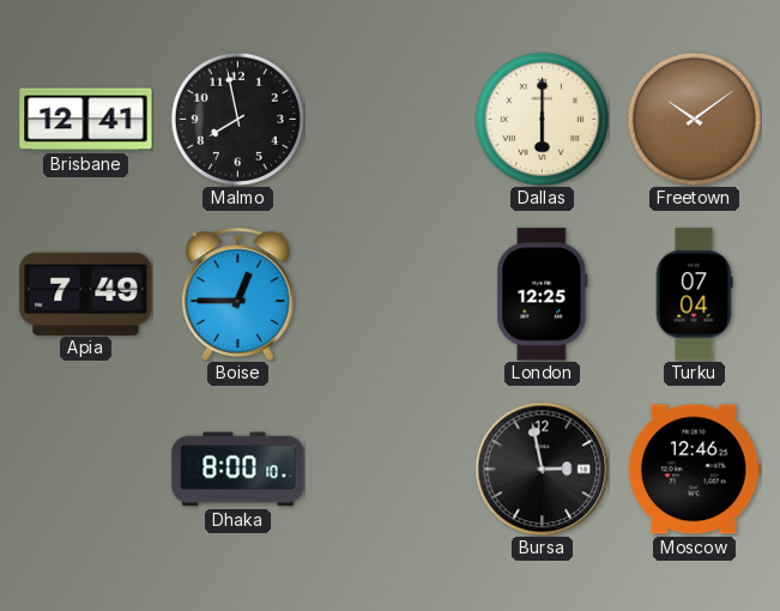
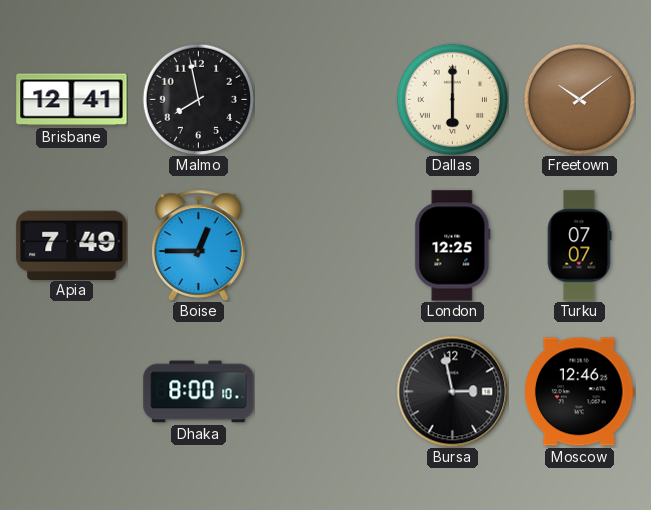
Turku: 07:04 -> 07:07
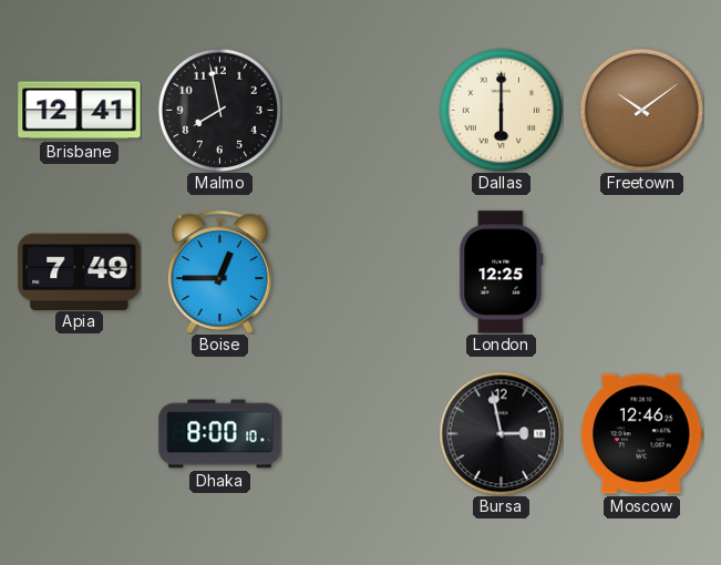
Turku: 07:07 -> none
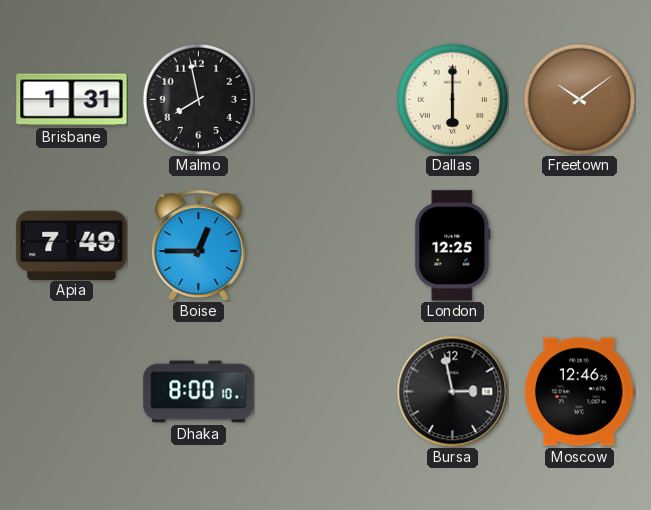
Brisbane: 12:41 -> 1:31
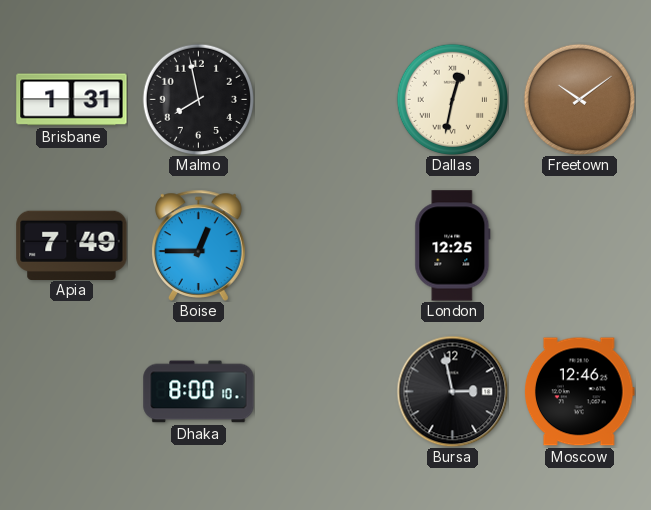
Dallas: 6:00 -> 12:32
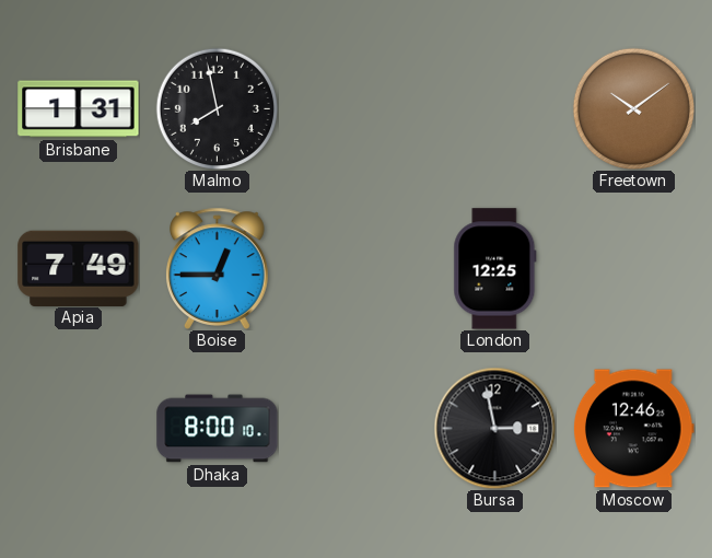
Dallas: 12:32 -> none
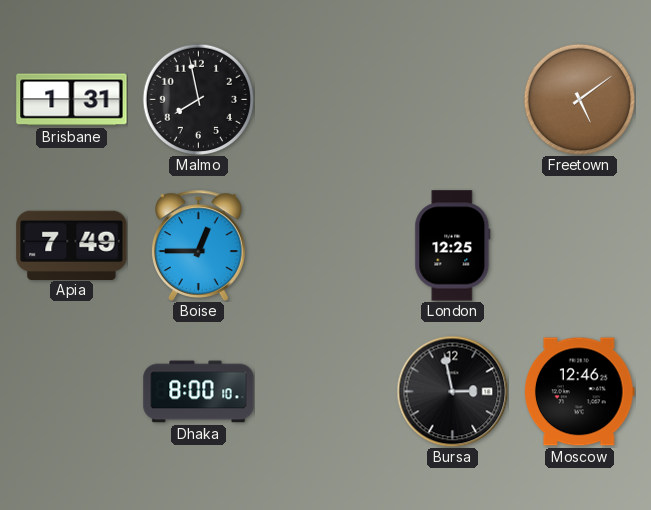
Freetown: 10:09 -> 5:09
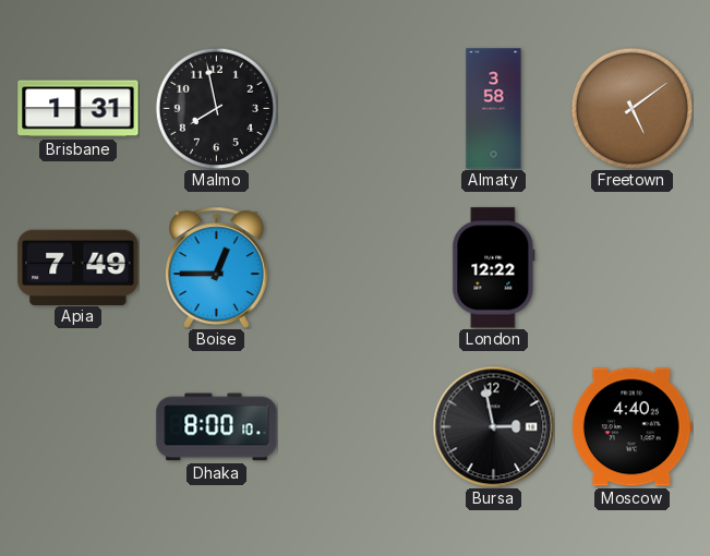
Almaty: none -> 3:58
London: 12:25 -> 12:22
Moscow: 12:46 -> 4:40
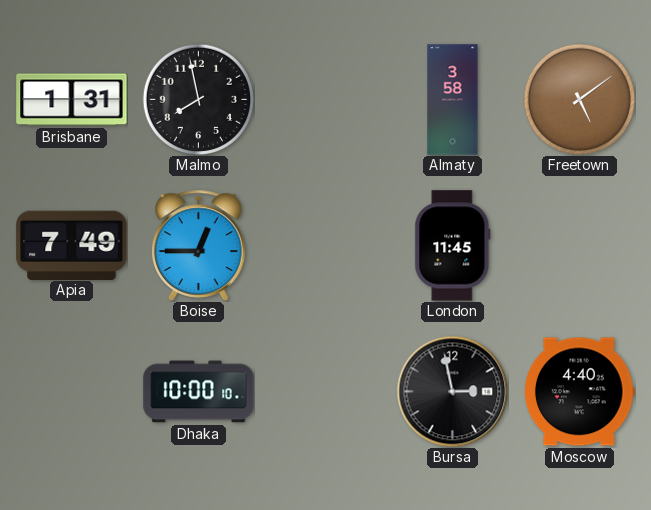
London: 12:22 -> 11:45
Dhaka: 8:00 -> 10:00
